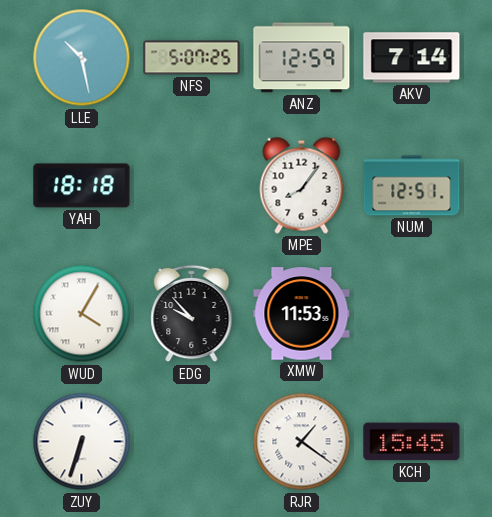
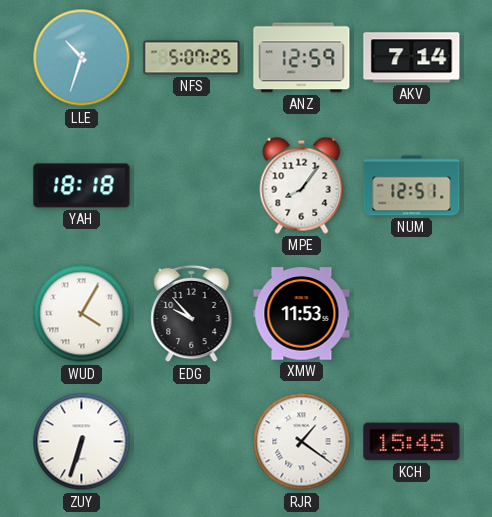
LLE: 10:28 -> 10:33
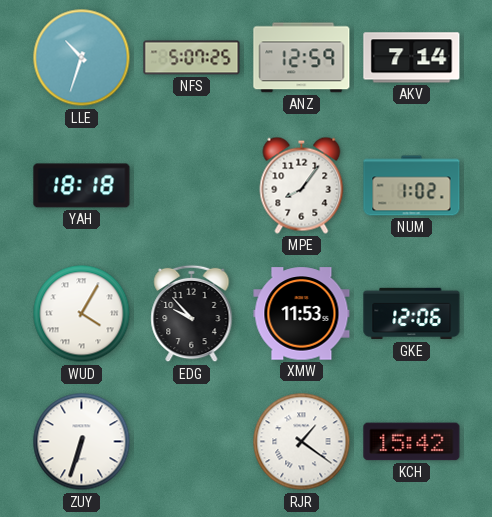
NUM: 12:51 -> 1:02
GKE: none -> 12:06
KCH: 15:45 -> 15:42
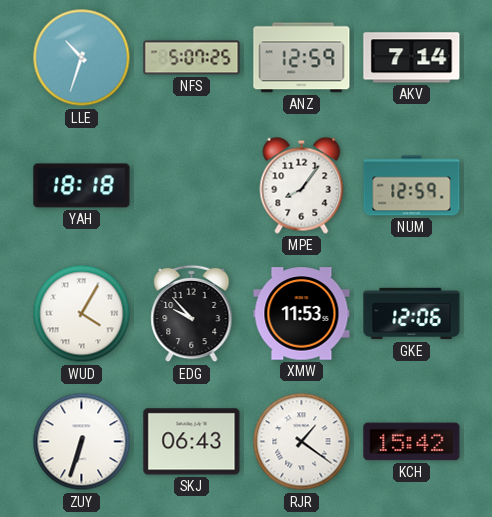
NUM: 1:02 -> 12:59
SKJ: none -> 06:43
